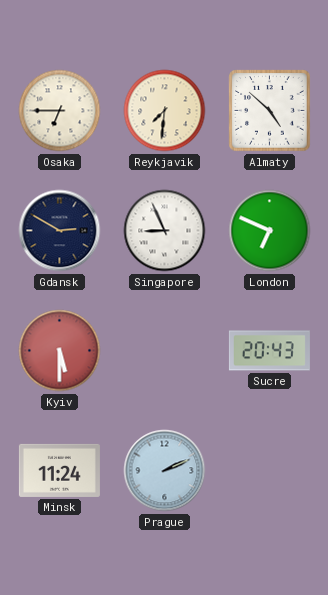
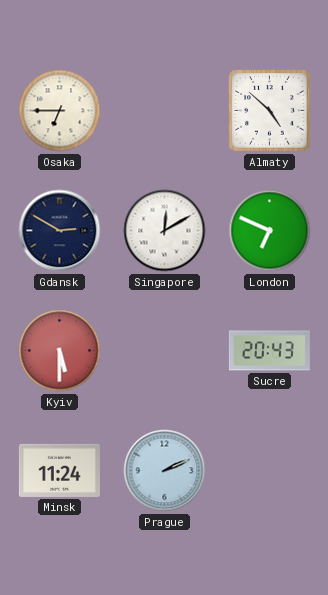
Reykjavik: 7:31 -> none
Singapore: 8:56 -> 12:10
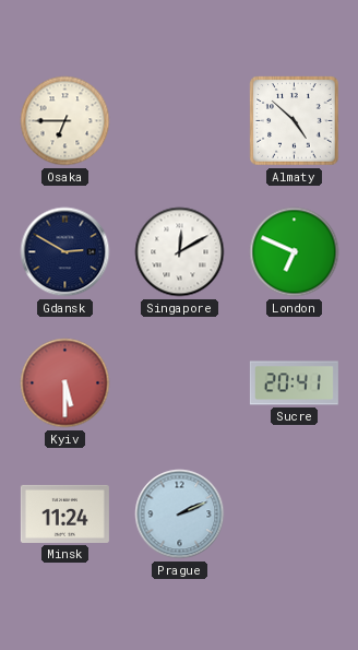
Sucre: 20:43 -> 20:41
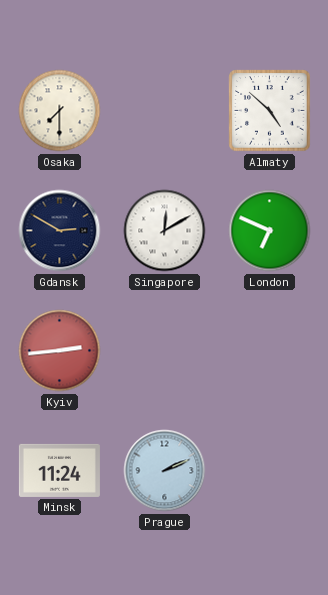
Osaka: 6:45 -> 7:30
Kyiv: 5:30 -> 2:44
Sucre: 20:41 -> none
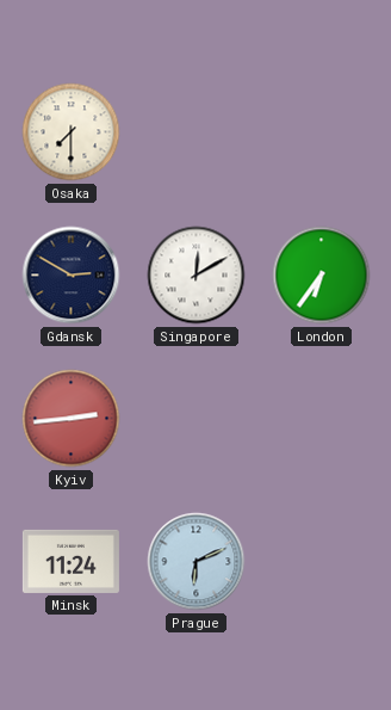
Almaty: 4:52 -> none
London: 6:49 -> 6:36
Prague: 2:11 -> 6:11
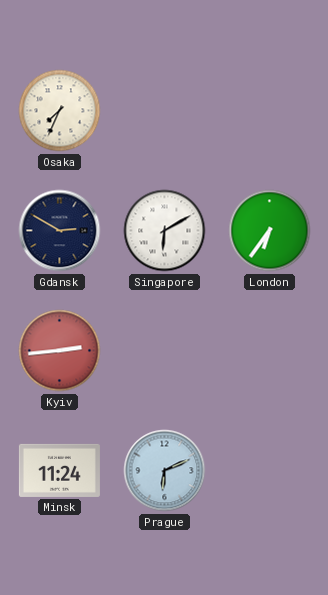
Osaka: 7:30 -> 7:34
Singapore: 12:10 -> 6:10
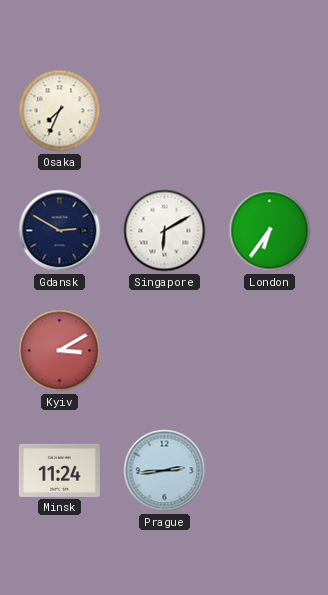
Kyiv: 2:44 -> 3:10
Prague: 6:11 -> 2:44
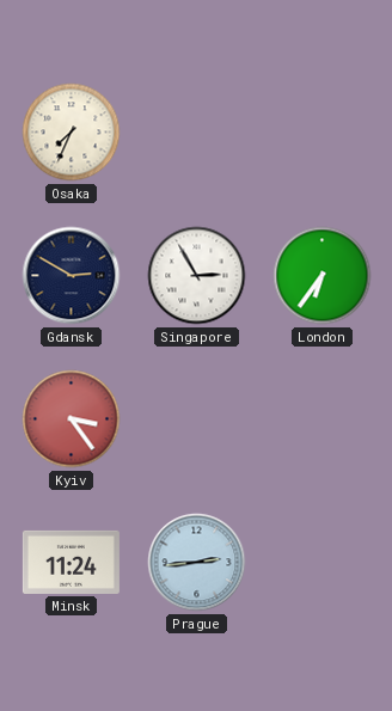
Singapore: 6:10 -> 2:55
Kyiv: 3:10 -> 3:24
